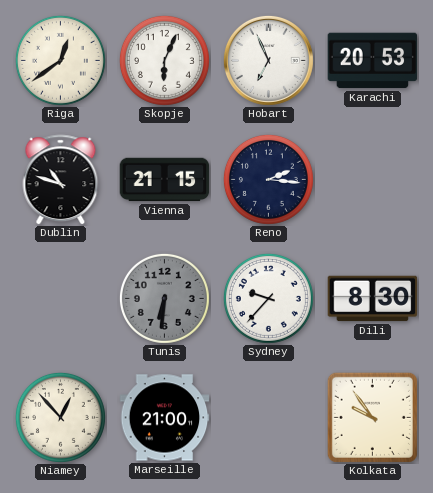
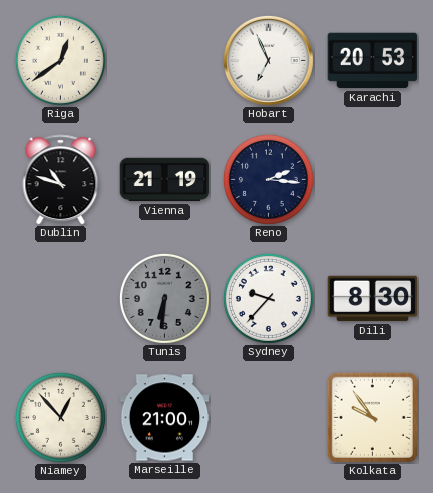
Skopje: 6:04 -> none
Vienna: 21:15 -> 21:19
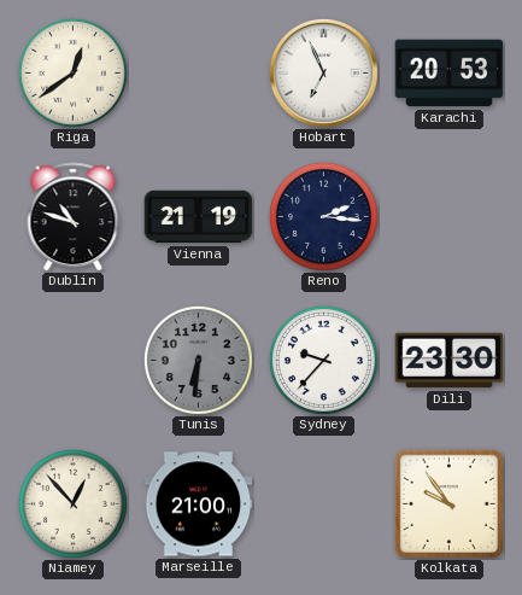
Dili: 8:30 -> 23:30
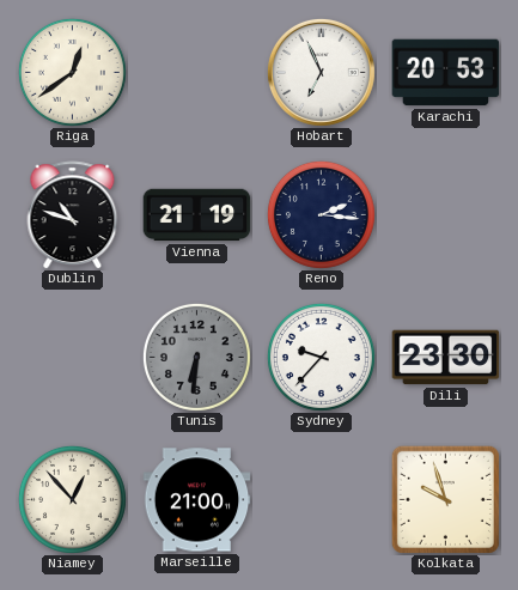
Kolkata: 9:54 -> 9:57
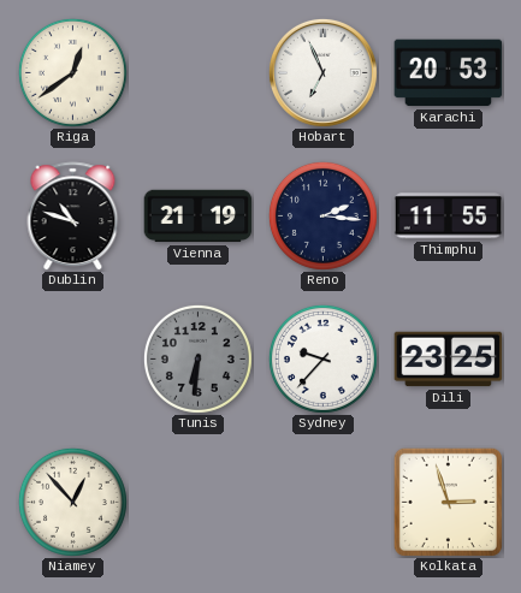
Thimphu: none -> 11:55
Dili: 23:30 -> 23:25
Marseille: 21:00 -> none
Kolkata: 9:57 -> 2:57
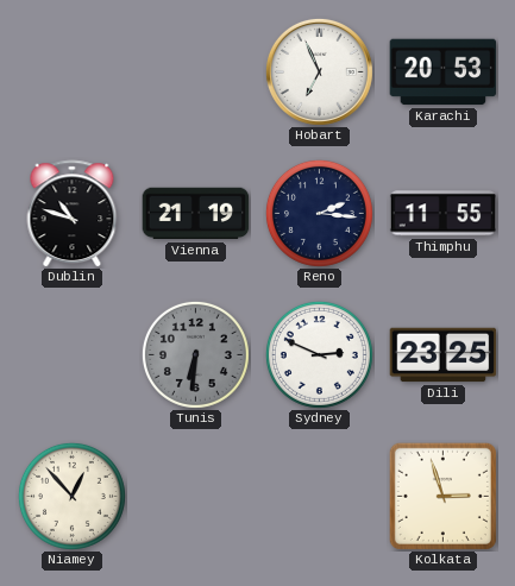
Riga: 12:39 -> none
Sydney: 9:37 -> 2:49
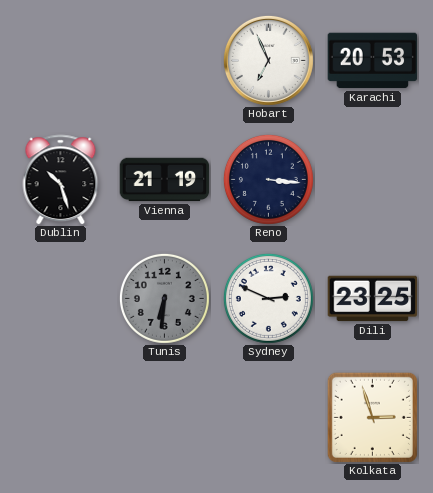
Dublin: 10:48 -> 10:27
Reno: 2:16 -> 3:16
Thimphu: 11:55 -> none
Niamey: 12:53 -> none
